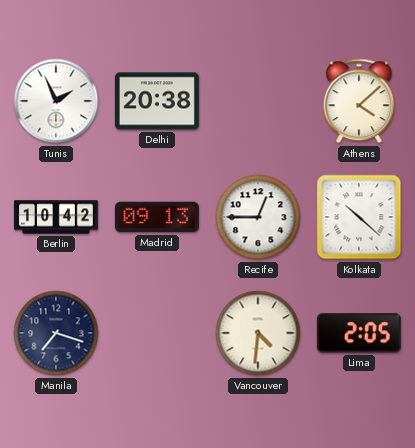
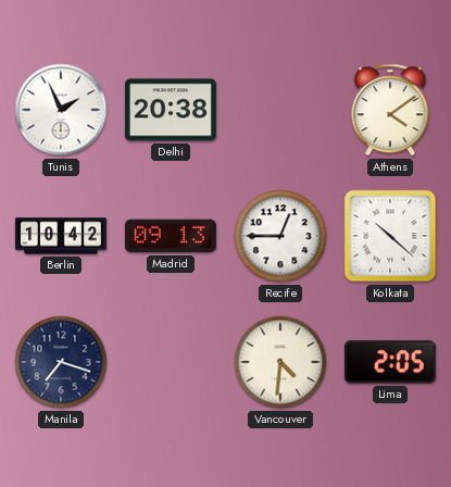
Athens: 4:08 -> 4:09
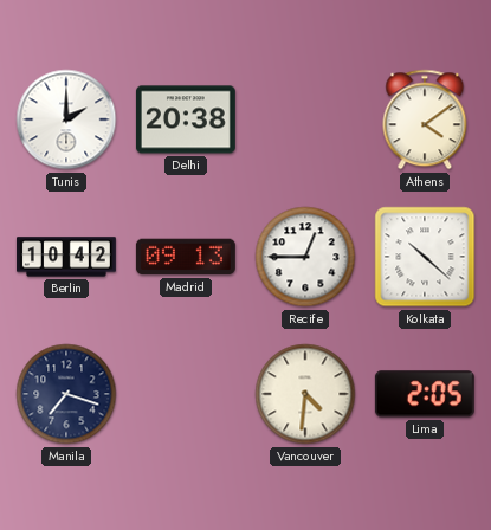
Tunis: 1:56 -> 2:00
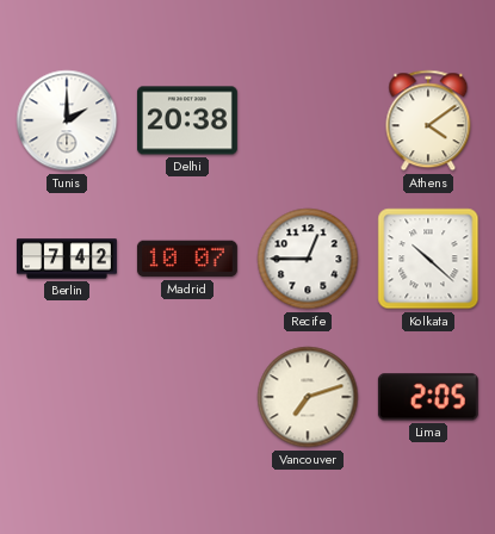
Berlin: 10:42 -> 7:42
Madrid: 09:13 -> 10:07
Manila: 7:18 -> none
Vancouver: 4:31 -> 7:12
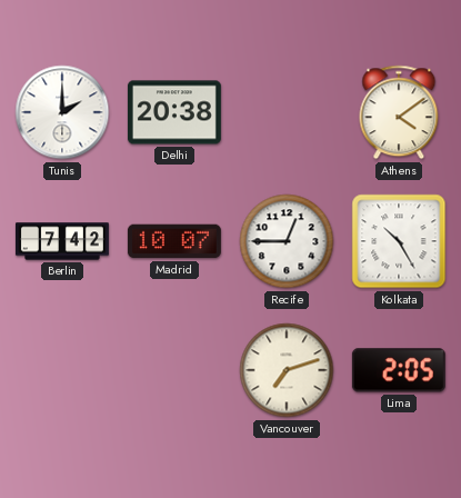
Kolkata: 10:22 -> 10:25
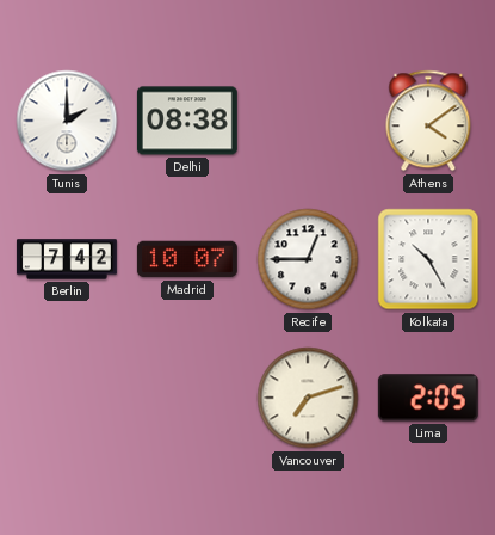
Delhi: 20:38 -> 08:38
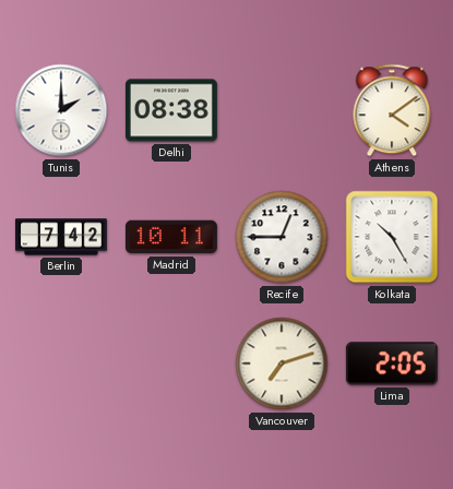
Madrid: 10:07 -> 10:11
